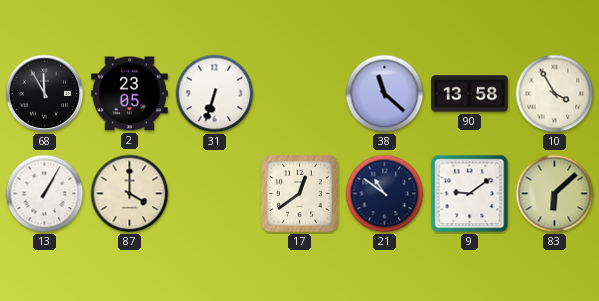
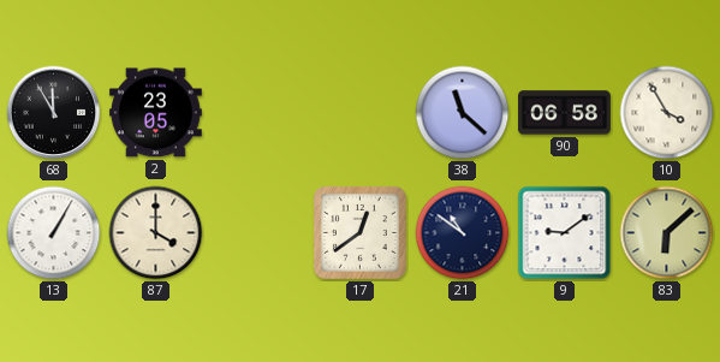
31: 6:33 -> none
90: 13:58 -> 06:58
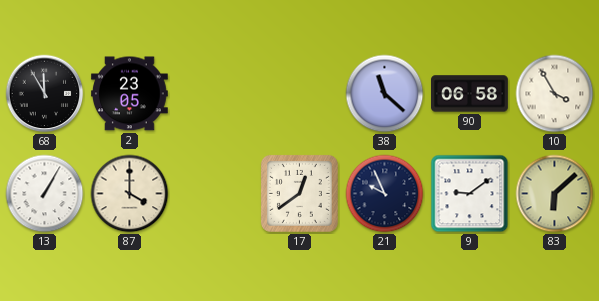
21: 10:51 -> 9:56
